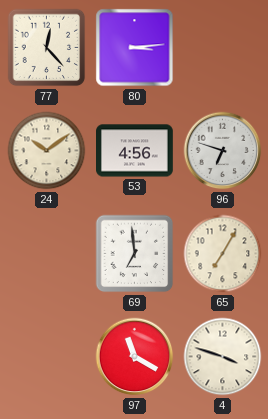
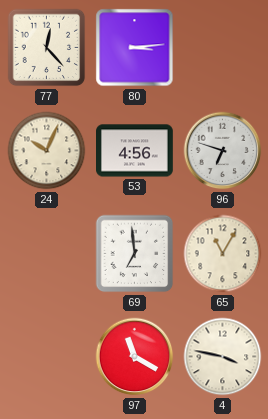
24: 10:09 -> 10:04
65: 7:05 -> 11:05
4: 3:48 -> 3:47
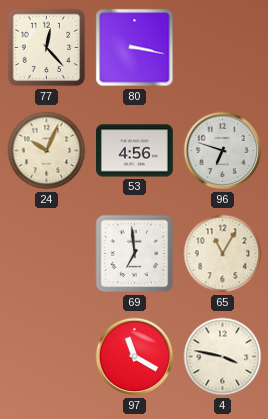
80: 3:14 -> 3:17
